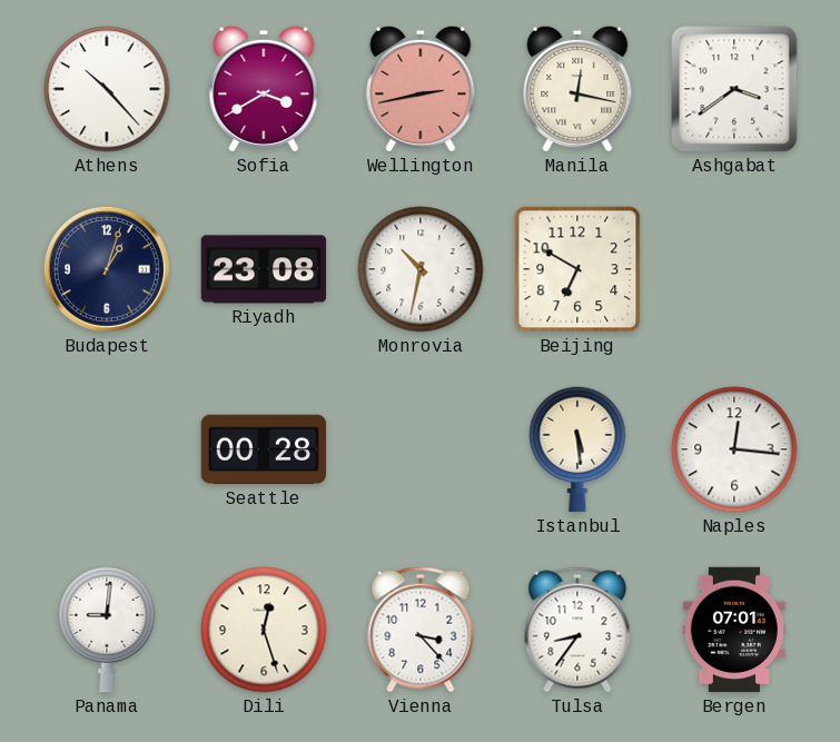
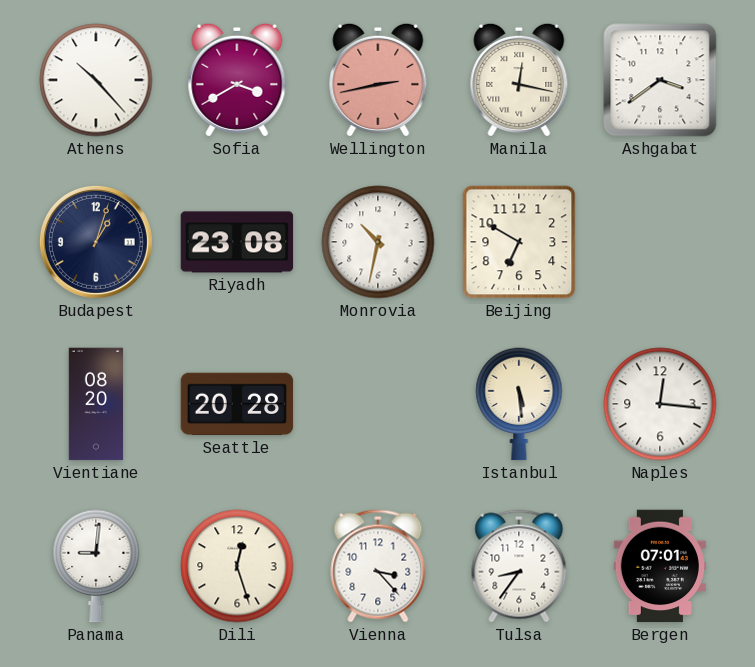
Vientiane: none -> 08:20
Seattle: 00:28 -> 20:28
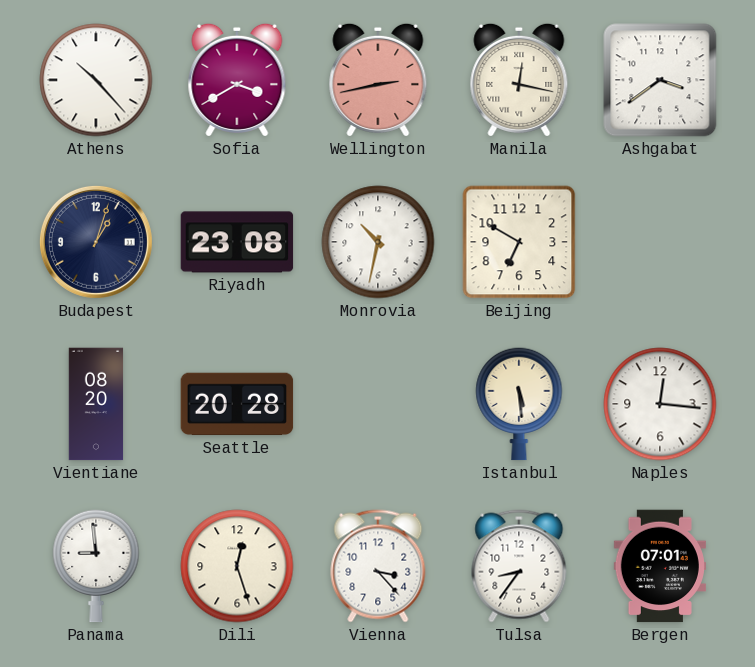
Panama: 9:01 -> 8:59
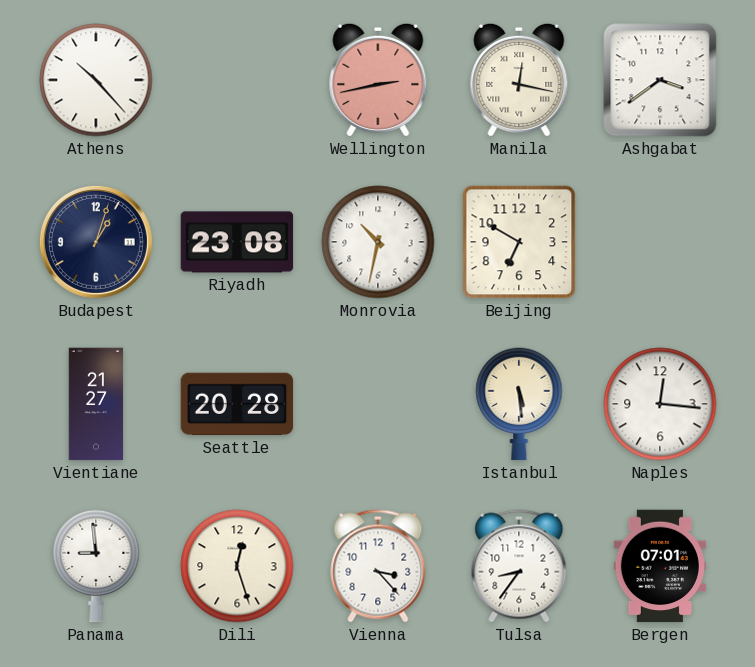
Sofia: 3:40 -> none
Vientiane: 08:20 -> 21:27
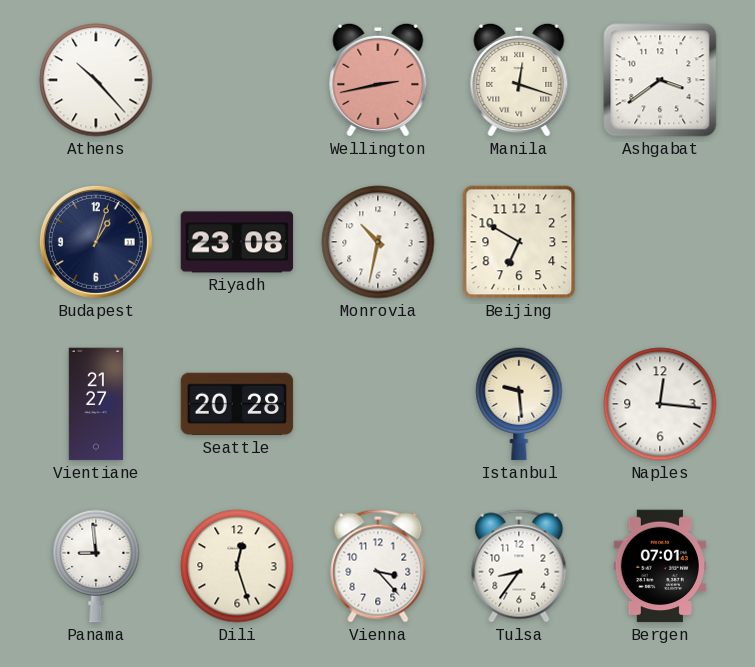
Manila: 12:17 -> 12:18
Istanbul: 5:29 -> 9:29
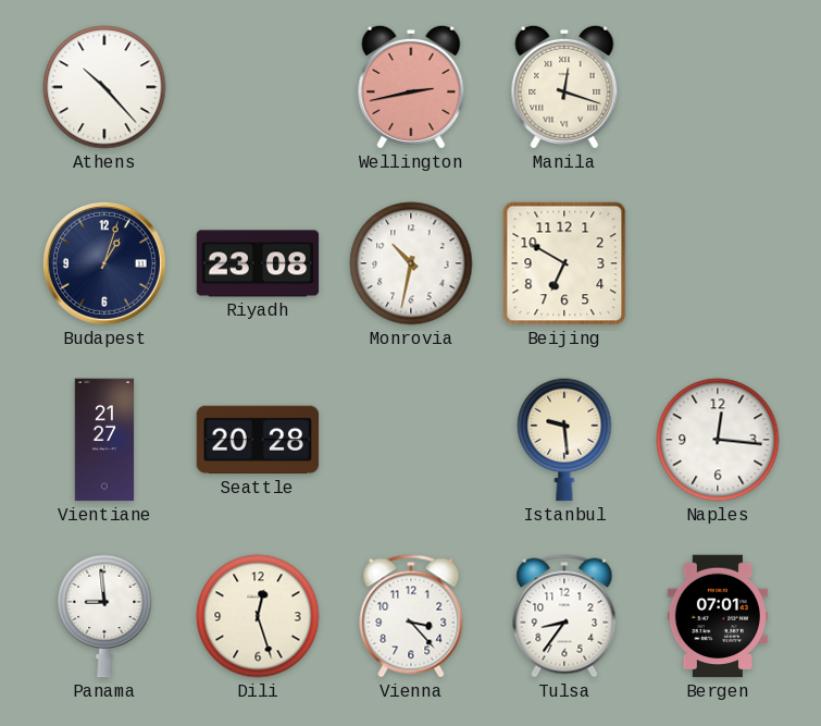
Ashgabat: 3:39 -> none
